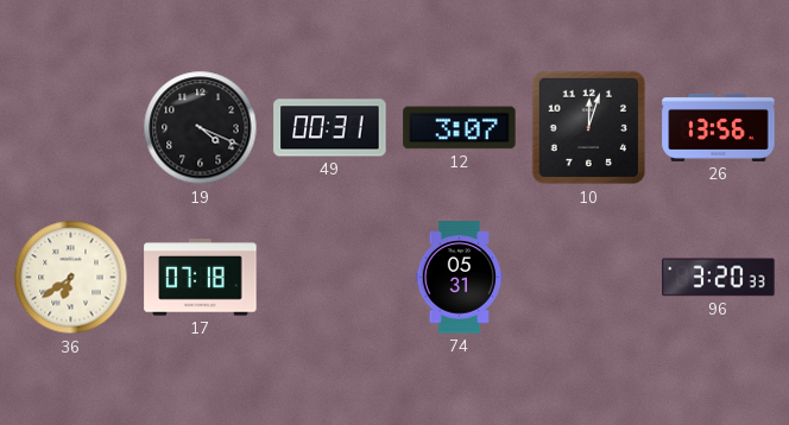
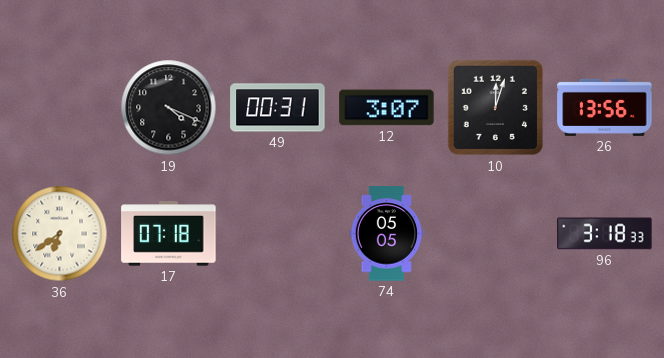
74: 05:31 -> 05:05
96: 3:20 -> 3:18
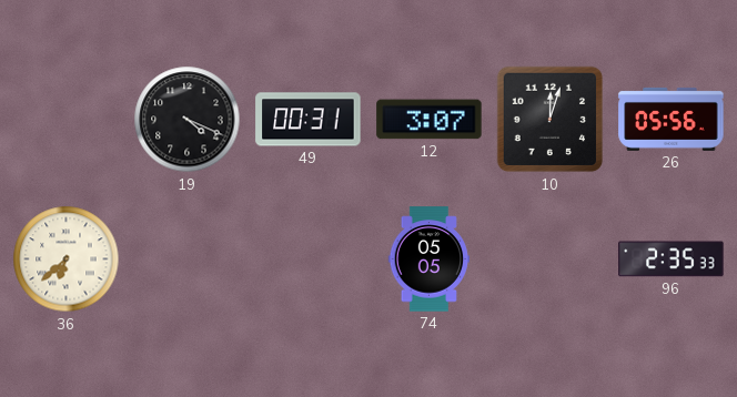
26: 13:56 -> 05:56
36: 6:39 -> 6:38
17: 07:18 -> none
96: 3:18 -> 2:35
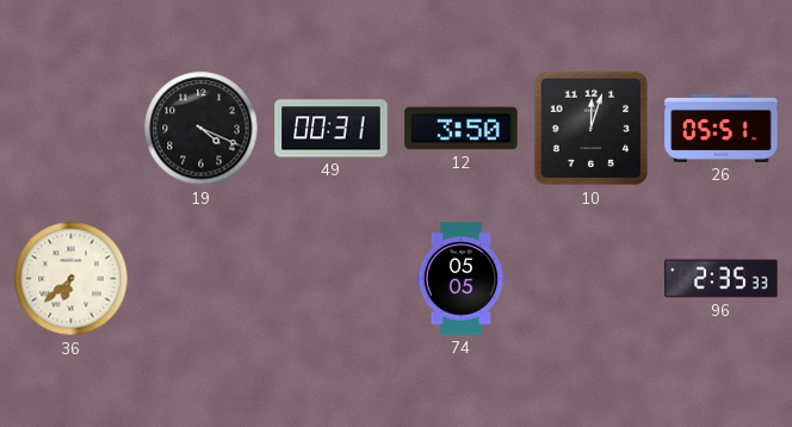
12: 3:07 -> 3:50
26: 05:56 -> 05:51
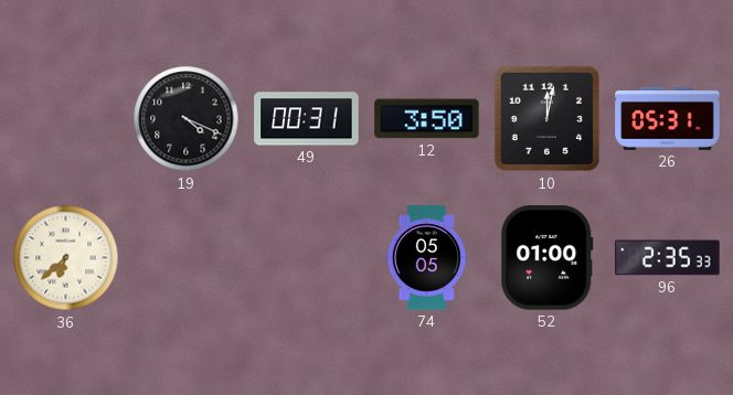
10: 12:03 -> 12:02
26: 05:51 -> 05:31
52: none -> 01:00
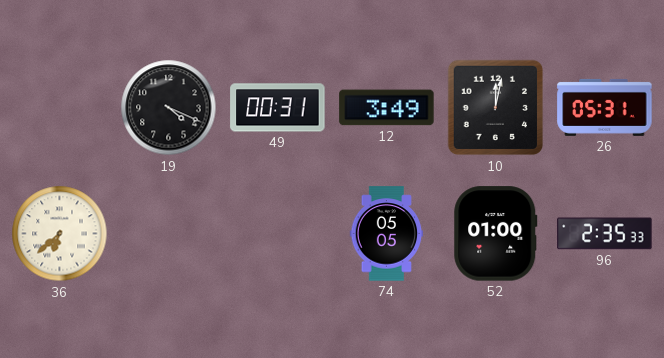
12: 3:50 -> 3:49
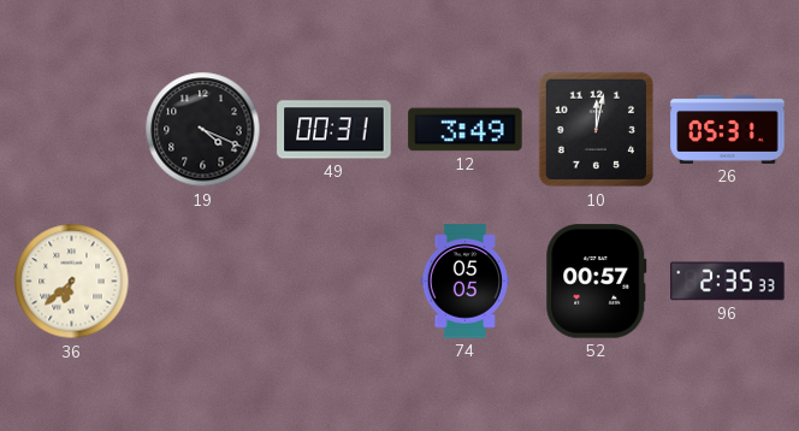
52: 01:00 -> 00:57
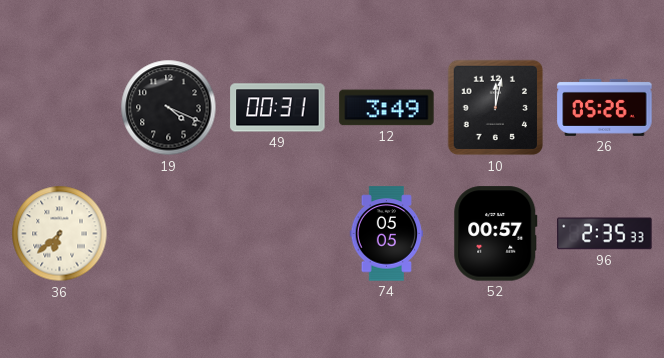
26: 05:31 -> 05:26
